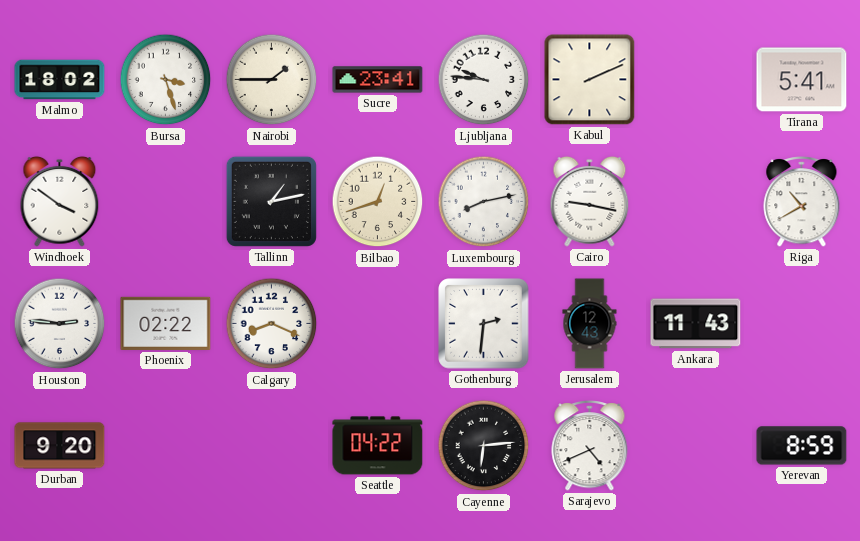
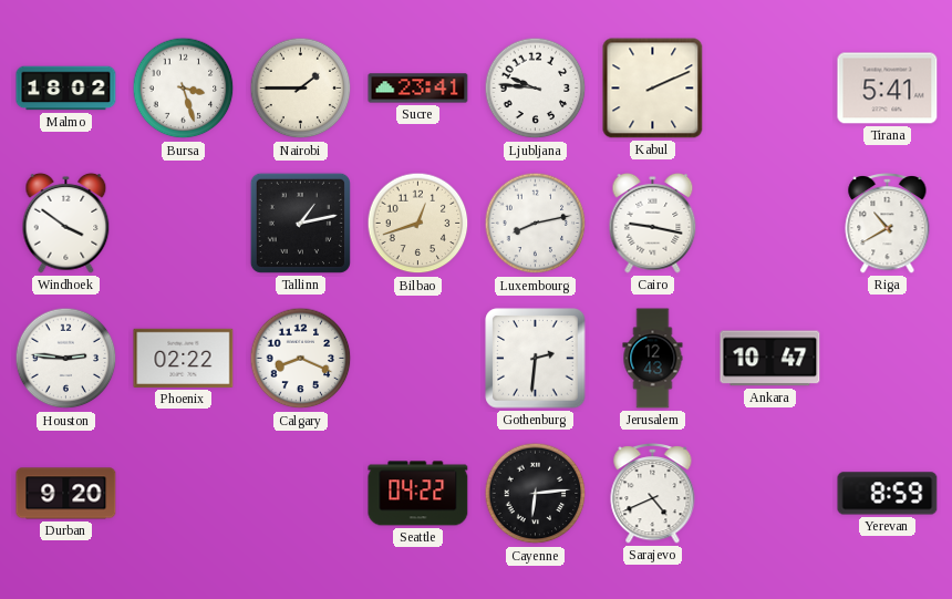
Ankara: 11:43 -> 10:47
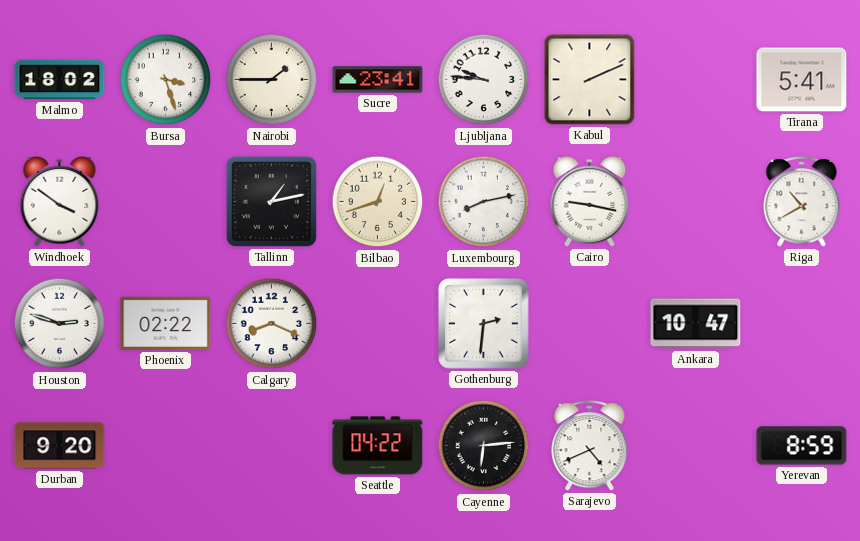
Houston: 2:46 -> 2:48
Jerusalem: 12:43 -> none
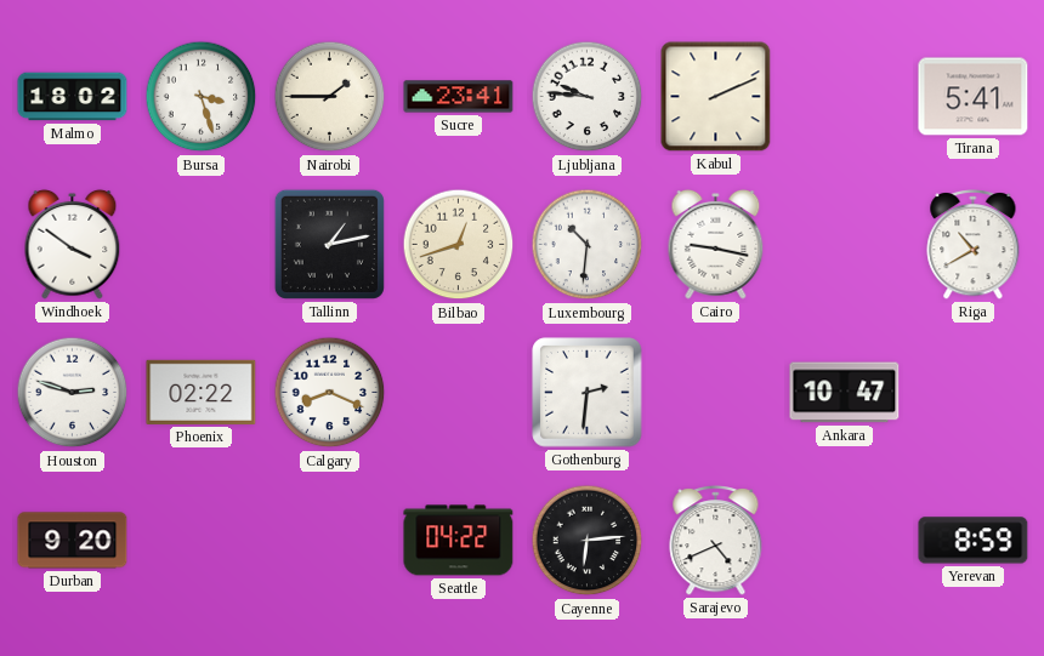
Luxembourg: 8:13 -> 10:31
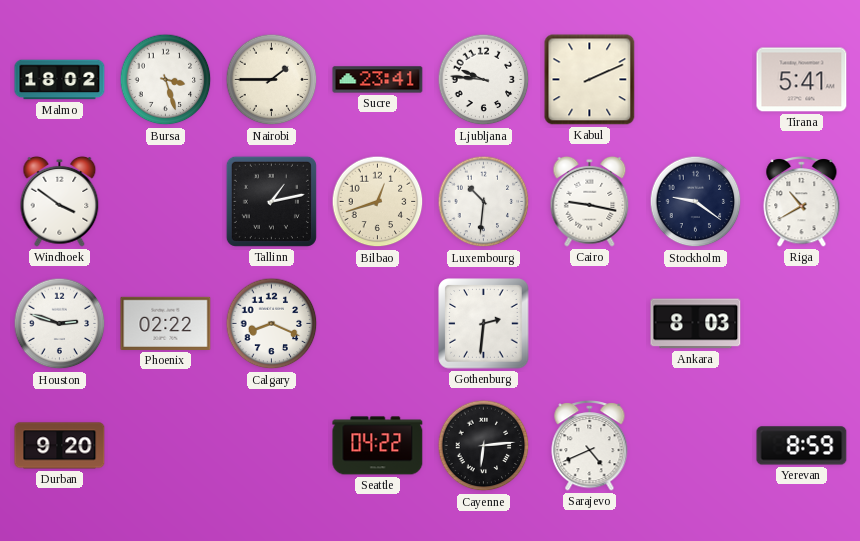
Stockholm: none -> 9:21
Ankara: 10:47 -> 8:03
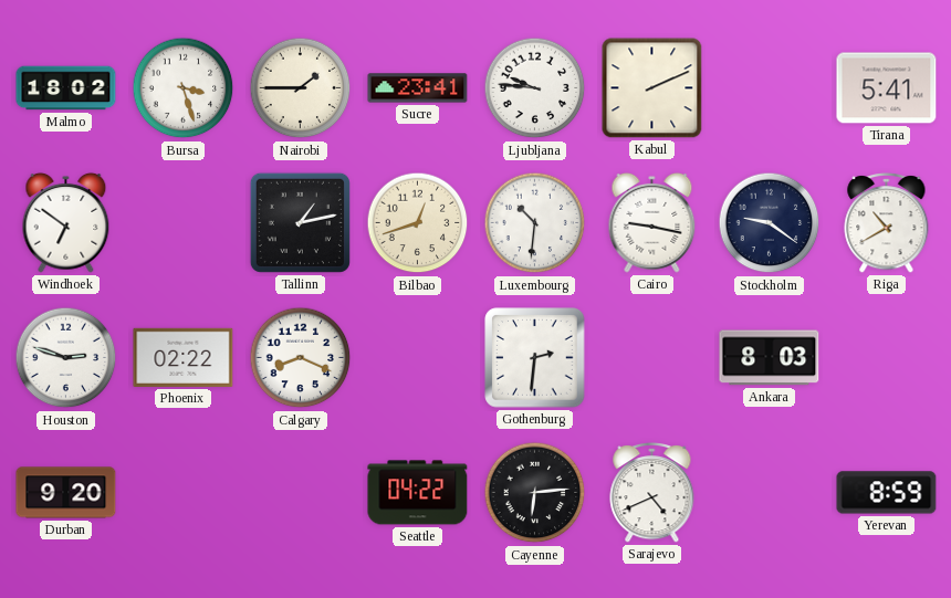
Windhoek: 3:51 -> 6:51
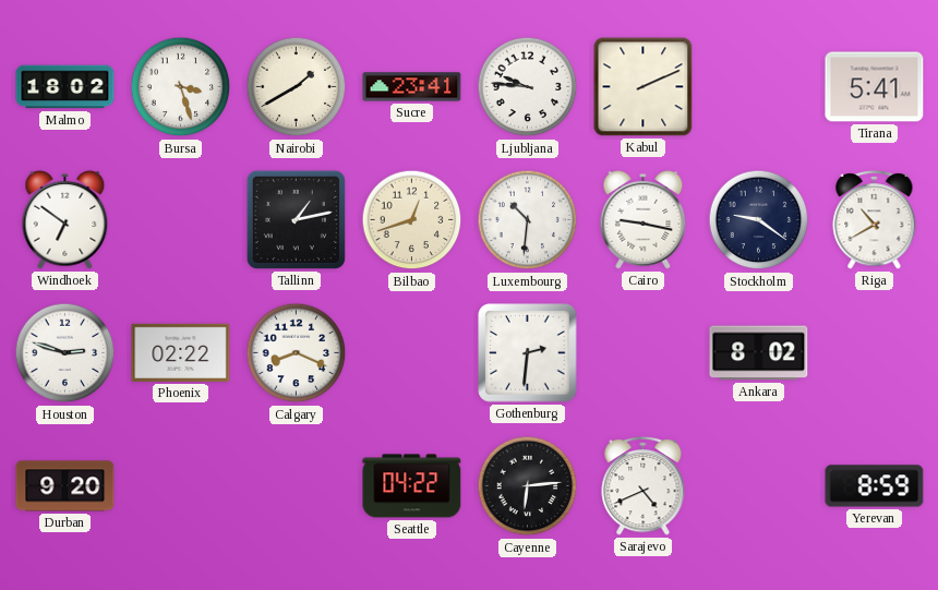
Nairobi: 1:45 -> 1:40
Ankara: 8:03 -> 8:02
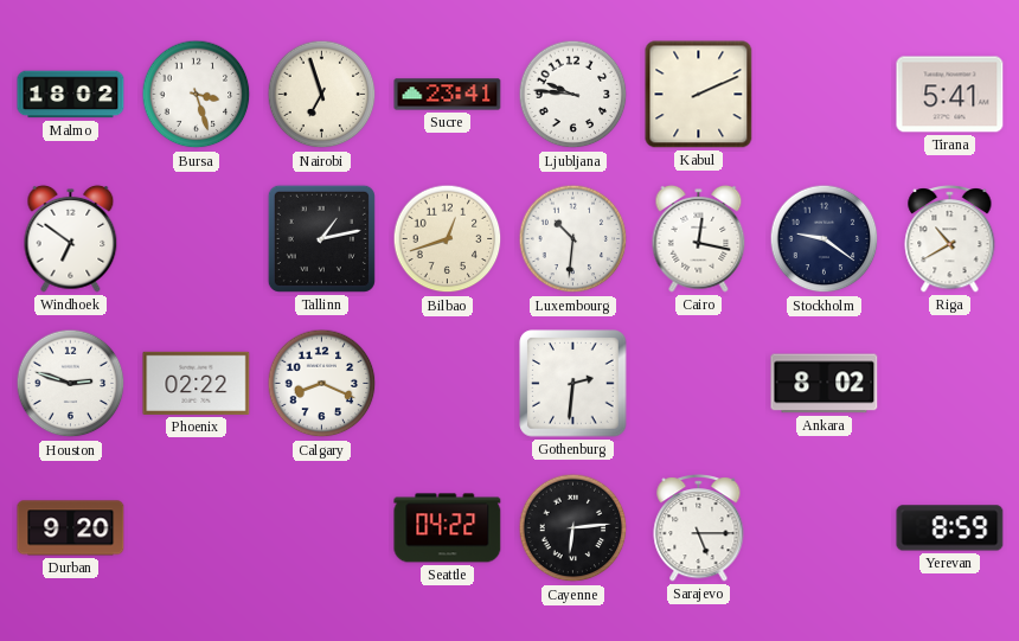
Nairobi: 1:40 -> 6:57
Cairo: 9:17 -> 12:17
Sarajevo: 4:41 -> 5:15
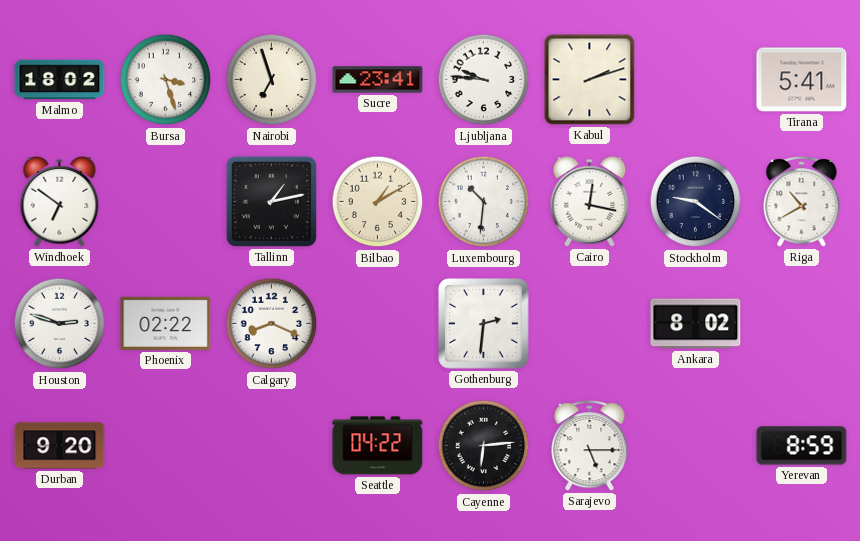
Kabul: 2:11 -> 2:12
Bilbao: 12:42 -> 1:10
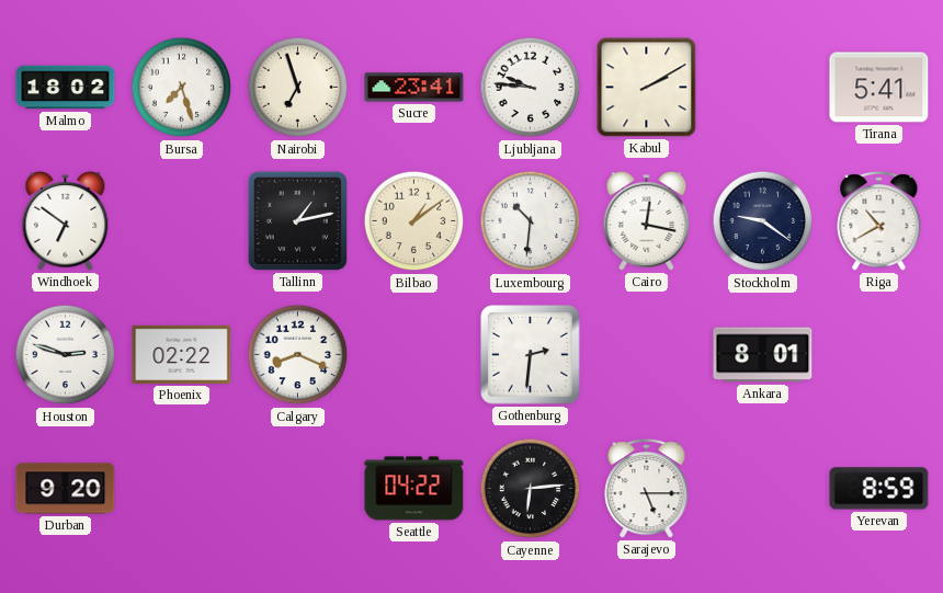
Bursa: 3:27 -> 7:27
Kabul: 2:12 -> 2:10
Bilbao: 1:10 -> 1:09
Ankara: 8:02 -> 8:01
